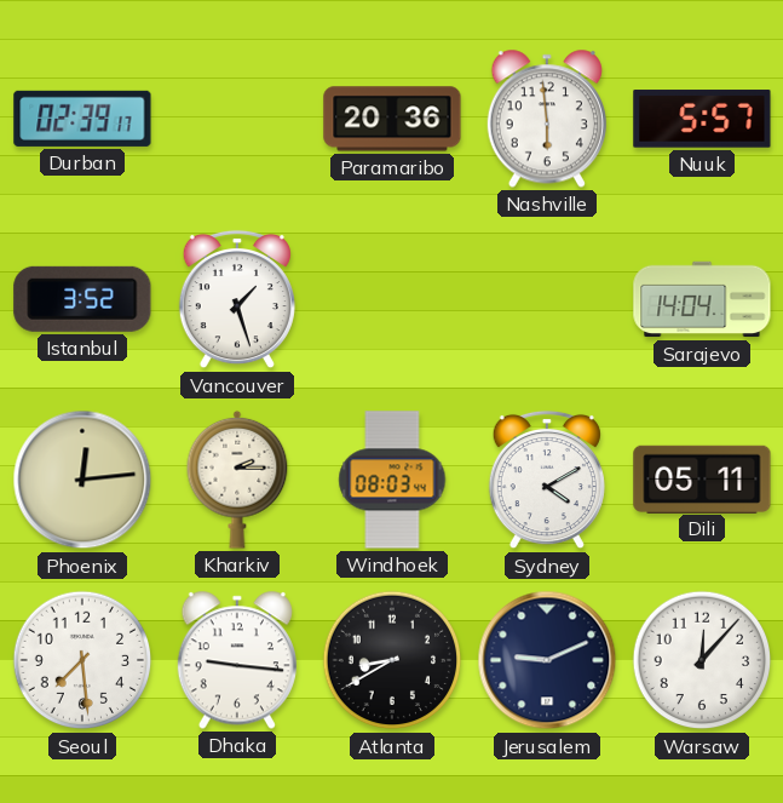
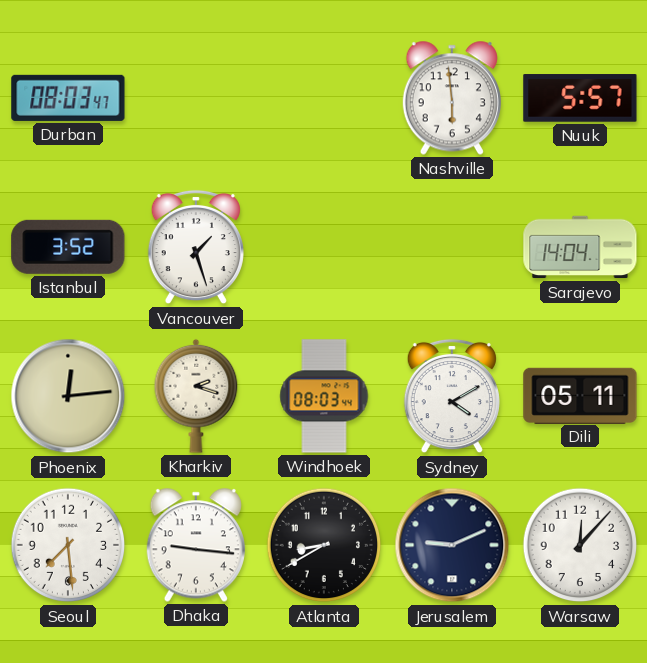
Durban: 02:39 -> 08:03
Paramaribo: 20:36 -> none
Kharkiv: 2:15 -> 2:18
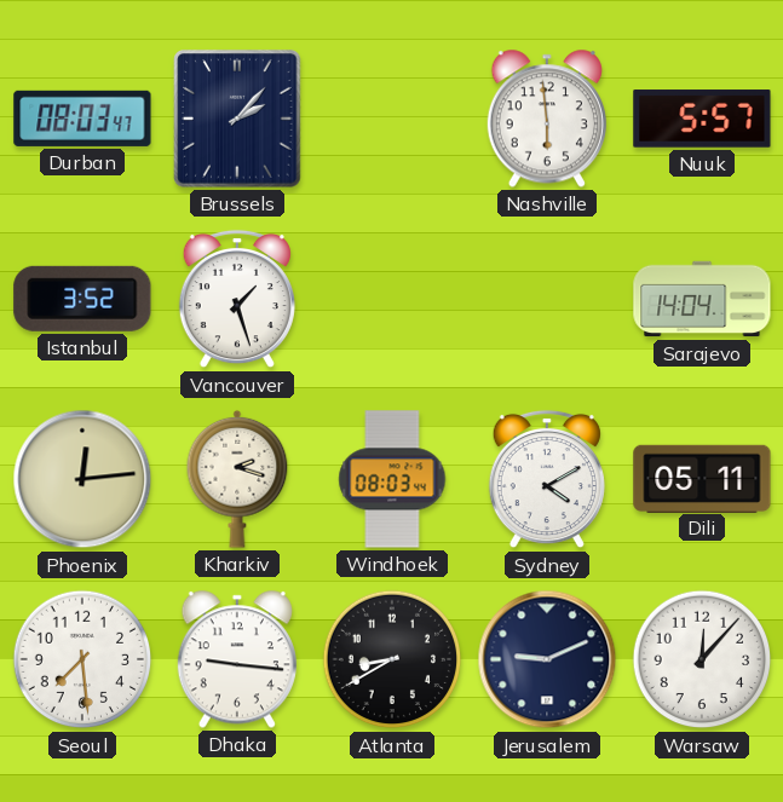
Brussels: none -> 2:07
